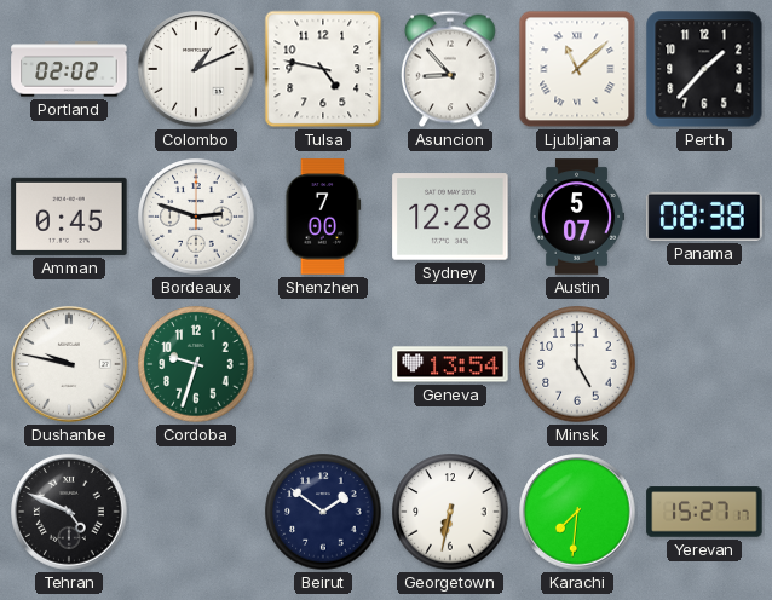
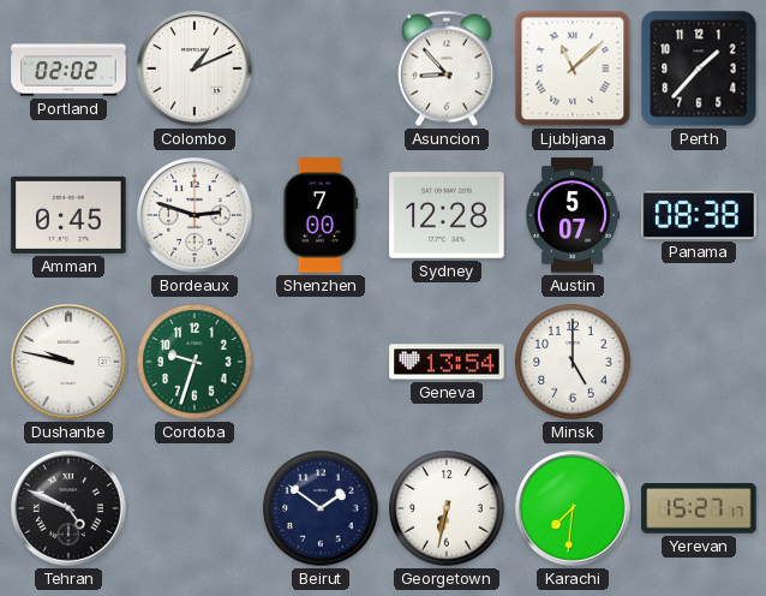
Tulsa: 4:47 -> none
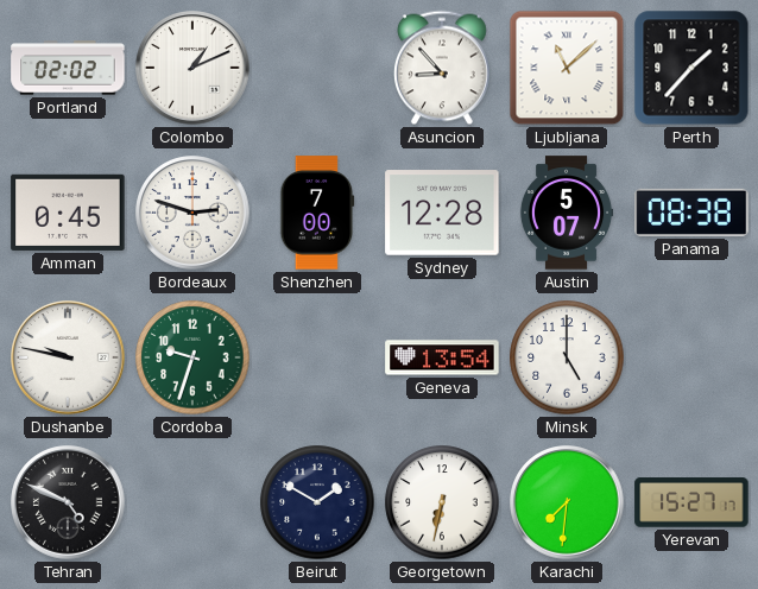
Beirut: 1:51 -> 1:50
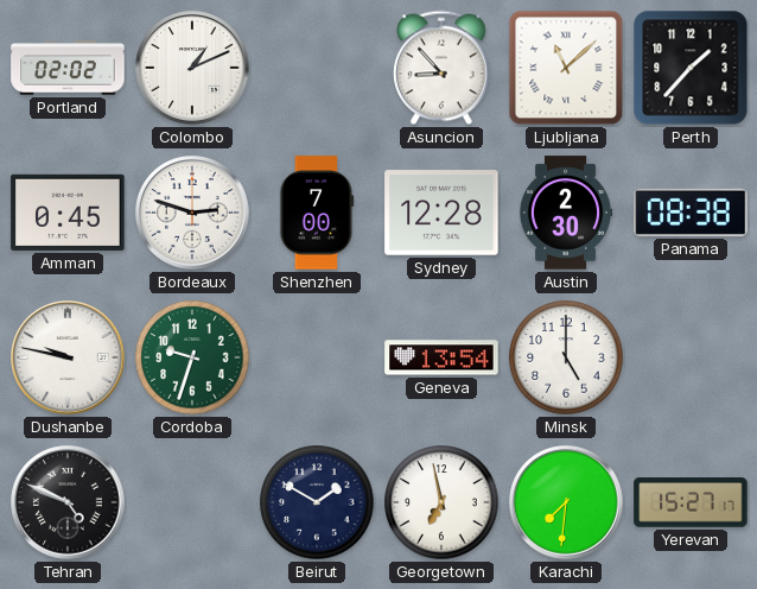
Austin: 5:07 -> 2:30
Georgetown: 6:32 -> 6:58
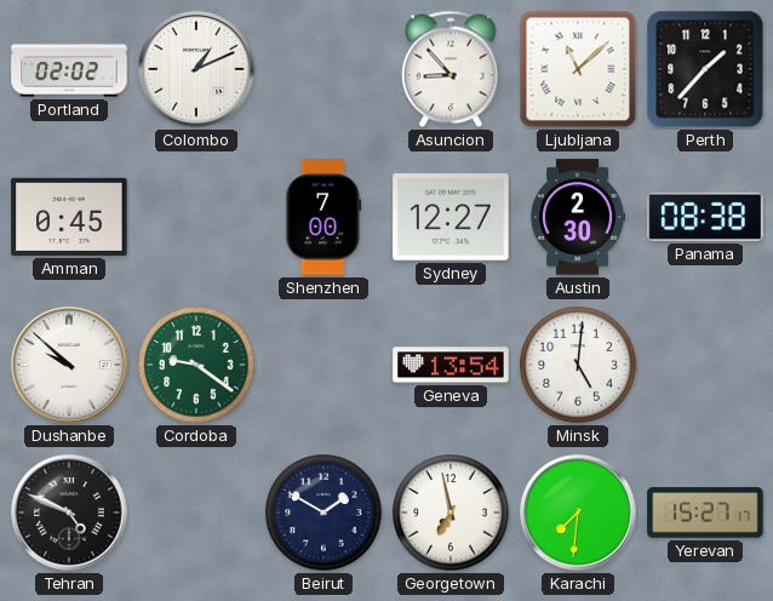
Bordeaux: 2:48 -> none
Sydney: 12:28 -> 12:27
Dushanbe: 9:47 -> 9:52
Cordoba: 9:33 -> 9:21
Minsk: 5:00 -> 5:01
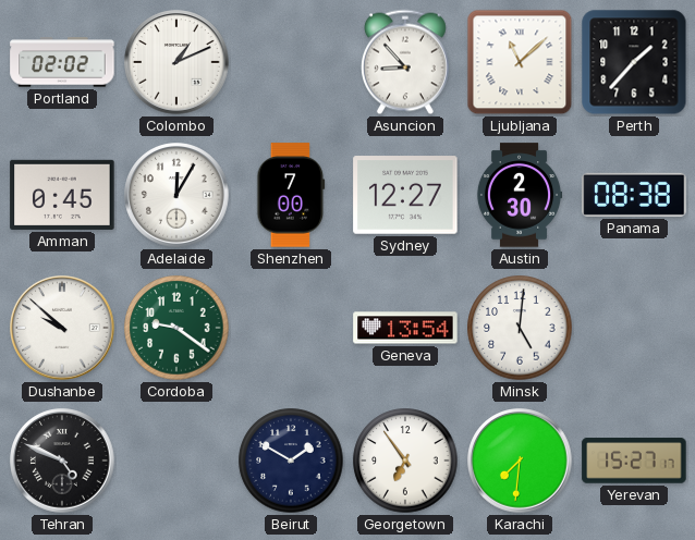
Adelaide: none -> 12:05
Georgetown: 6:58 -> 6:54
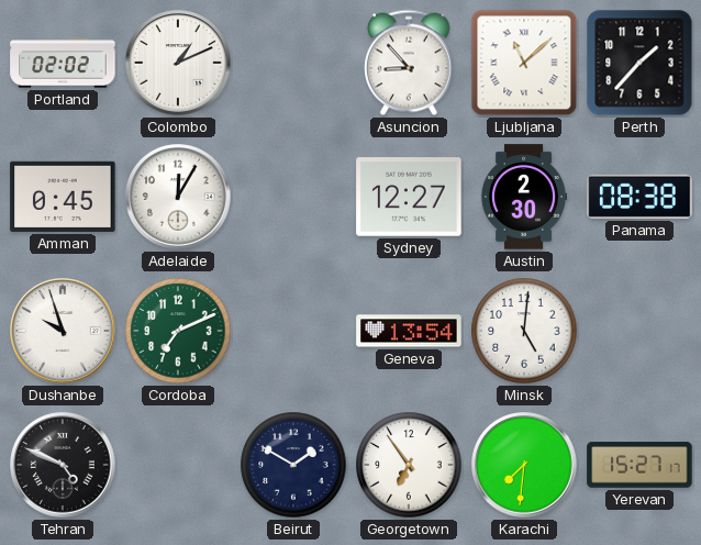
Shenzhen: 7:00 -> none
Dushanbe: 9:52 -> 9:57
Cordoba: 9:21 -> 7:11
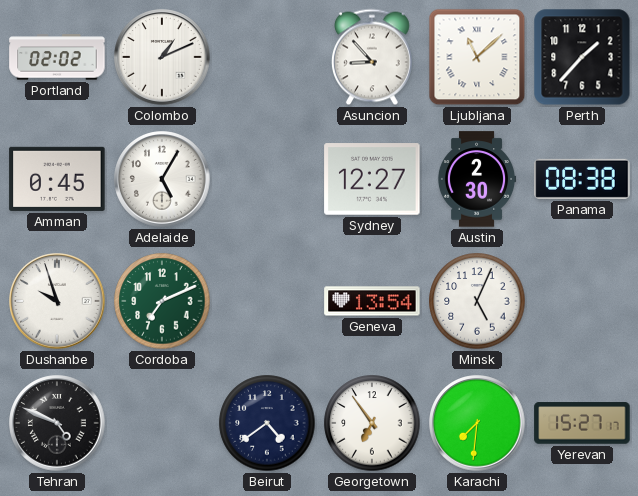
Adelaide: 12:05 -> 5:05
Minsk: 5:01 -> 5:04
Beirut: 1:50 -> 4:39
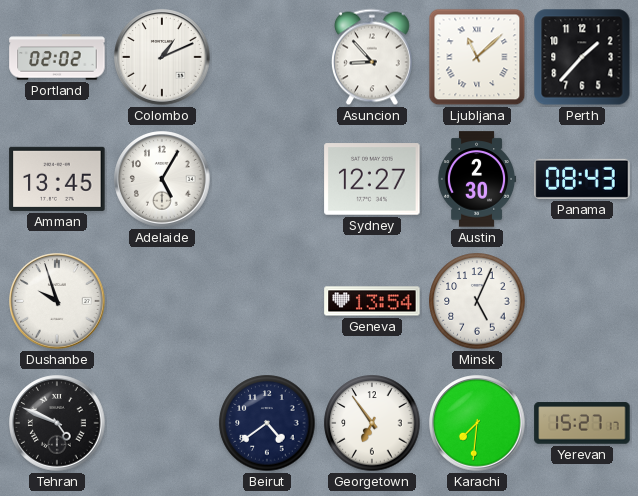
Amman: 0:45 -> 13:45
Panama: 08:38 -> 08:43
Cordoba: 7:11 -> none
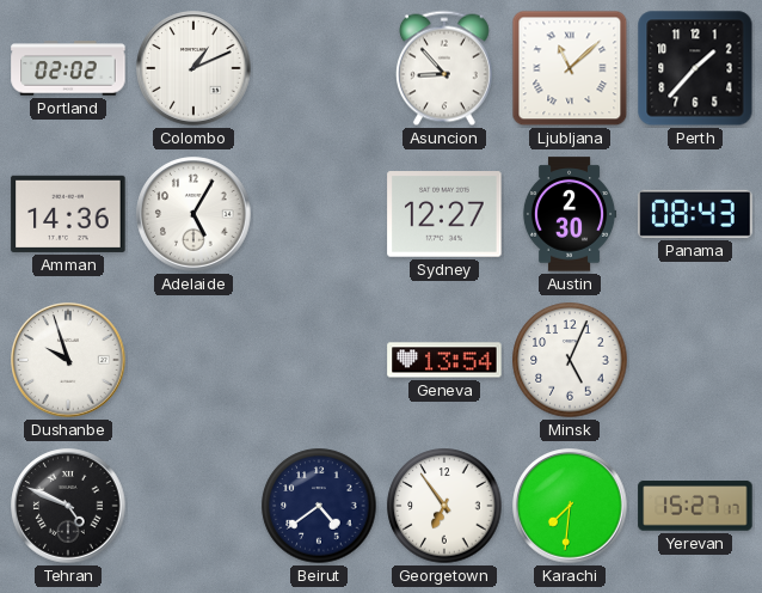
Amman: 13:45 -> 14:36
